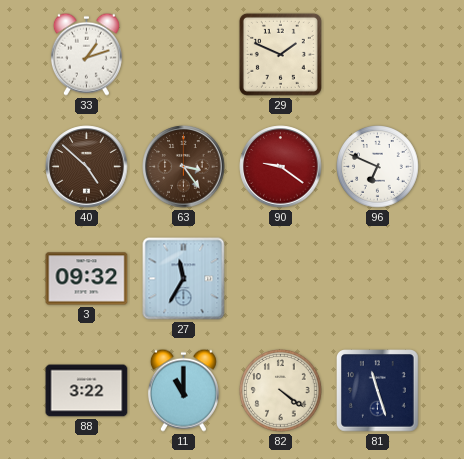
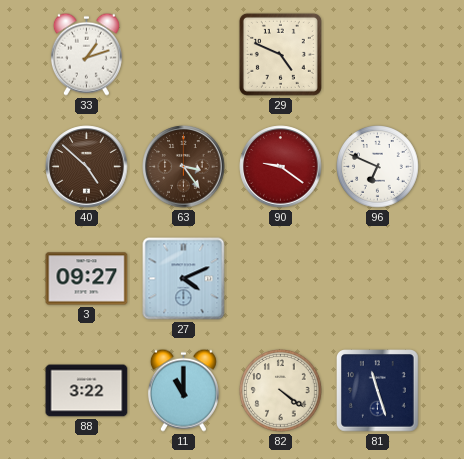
29: 1:49 -> 4:49
3: 09:32 -> 09:27
27: 11:35 -> 4:11
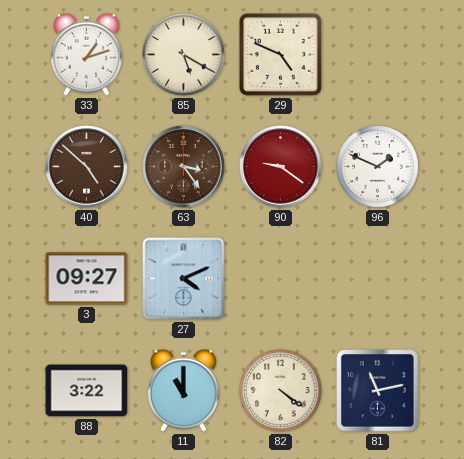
85: none -> 5:20
96: 6:49 -> 1:49
81: 11:27 -> 11:13
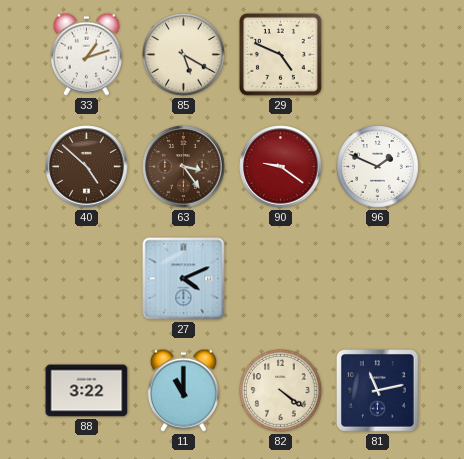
3: 09:27 -> none
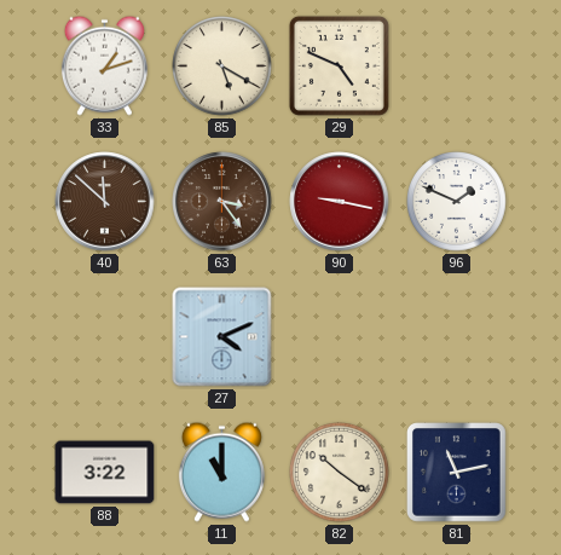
40: 4:52 -> 11:52
90: 9:21 -> 9:17
82: 4:21 -> 10:21
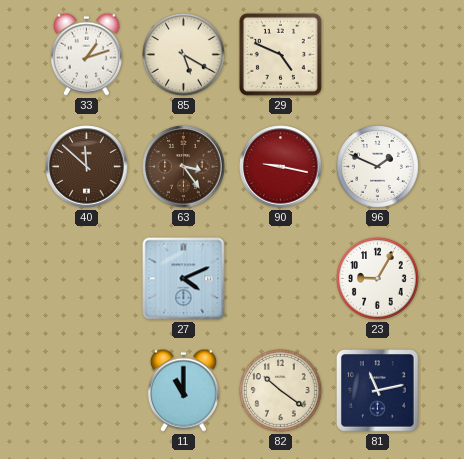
23: none -> 9:05
88: 3:22 -> none
